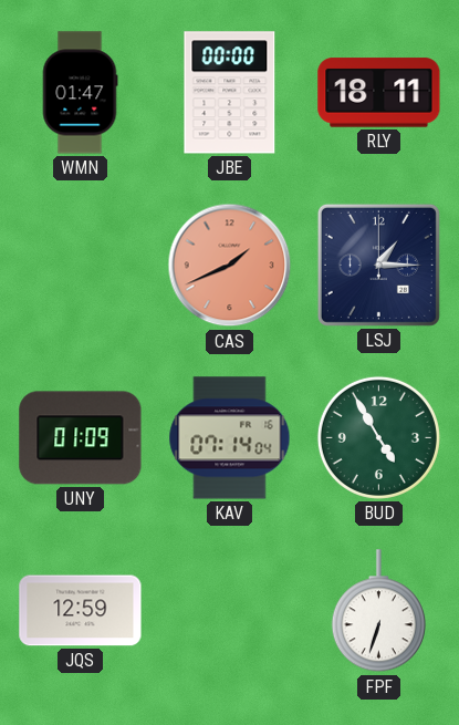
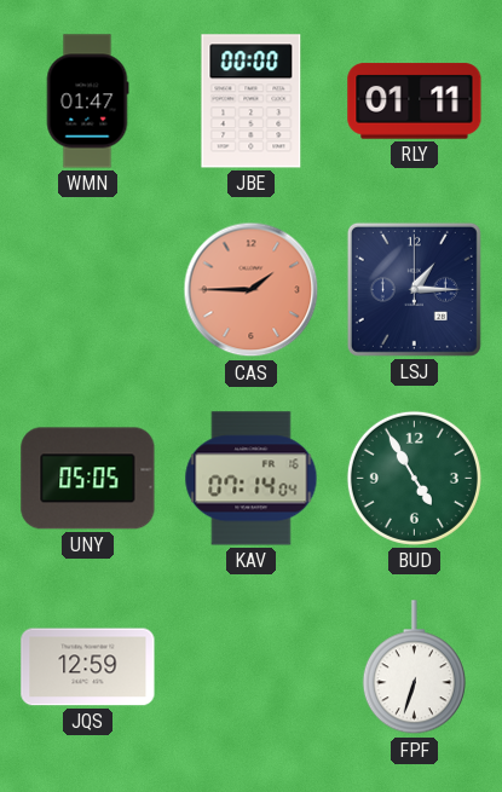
RLY: 18:11 -> 01:11
CAS: 1:41 -> 1:45
UNY: 01:09 -> 05:05
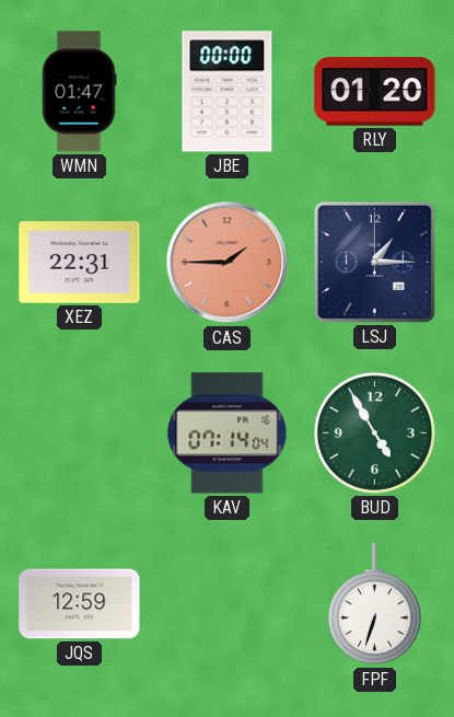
RLY: 01:11 -> 01:20
XEZ: none -> 22:31
UNY: 05:05 -> none
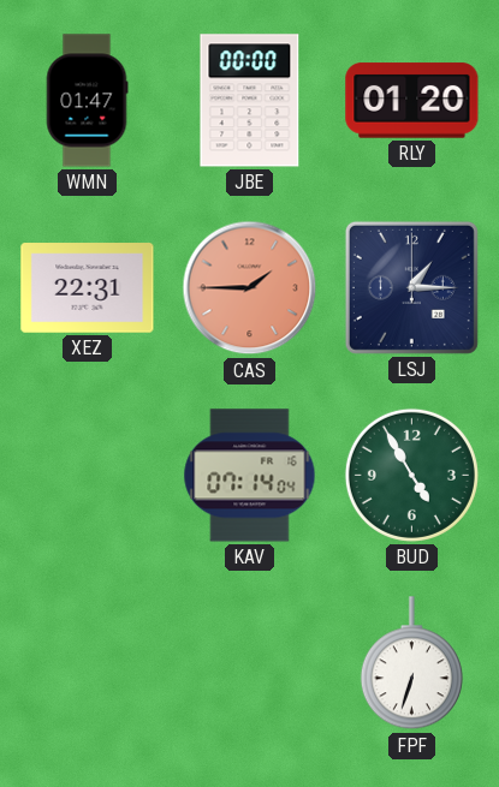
JQS: 12:59 -> none
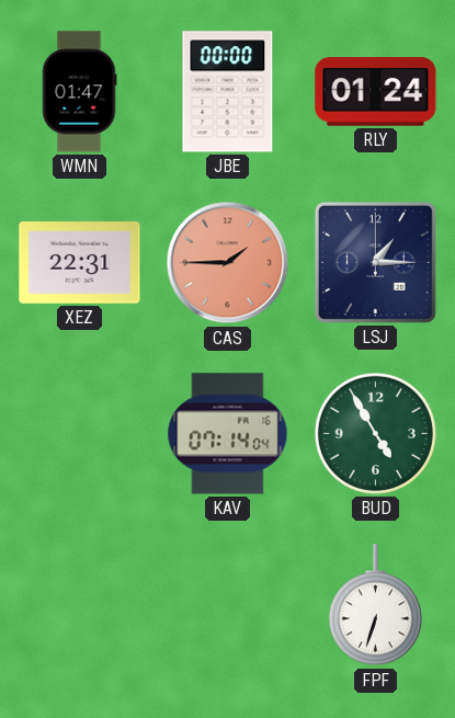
RLY: 01:20 -> 01:24
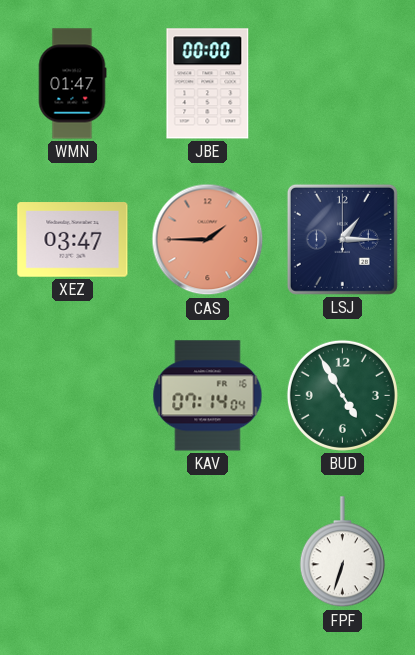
RLY: 01:24 -> none
XEZ: 22:31 -> 03:47
